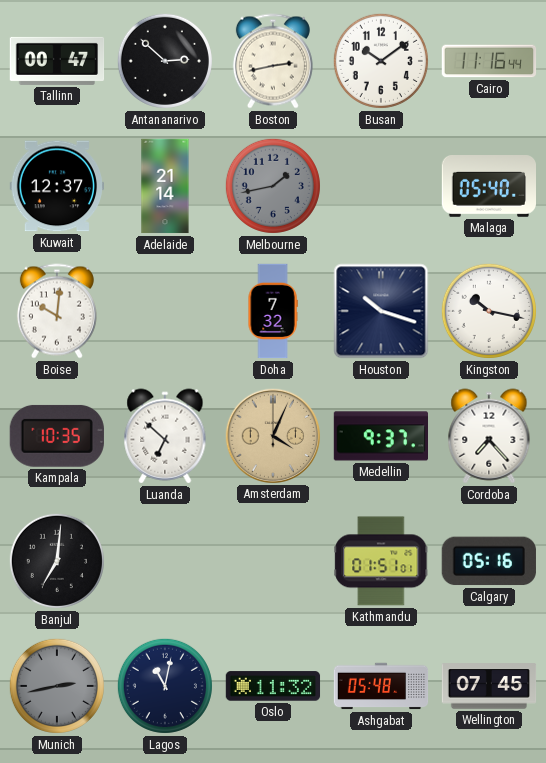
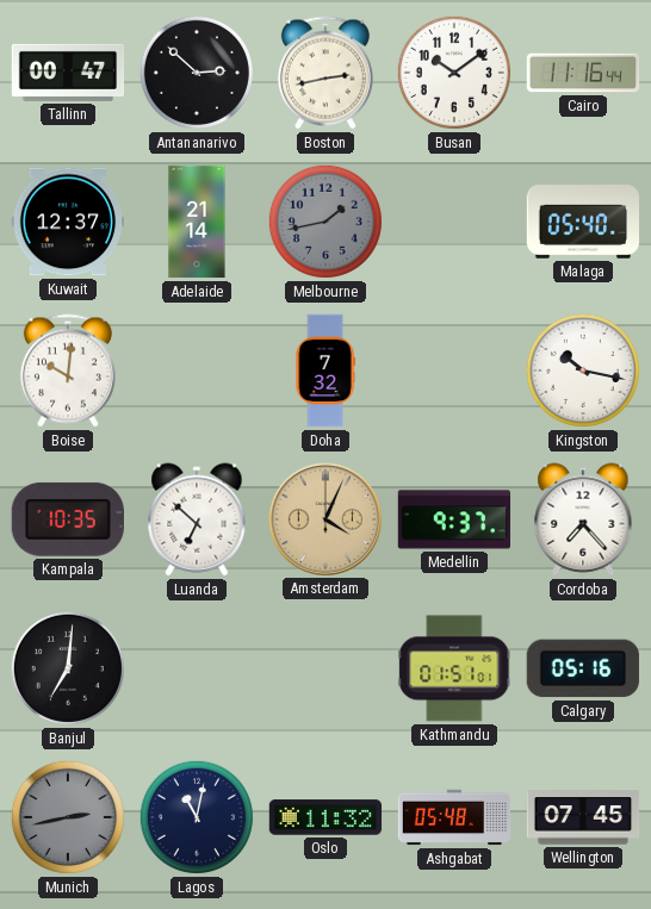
Houston: 10:18 -> none
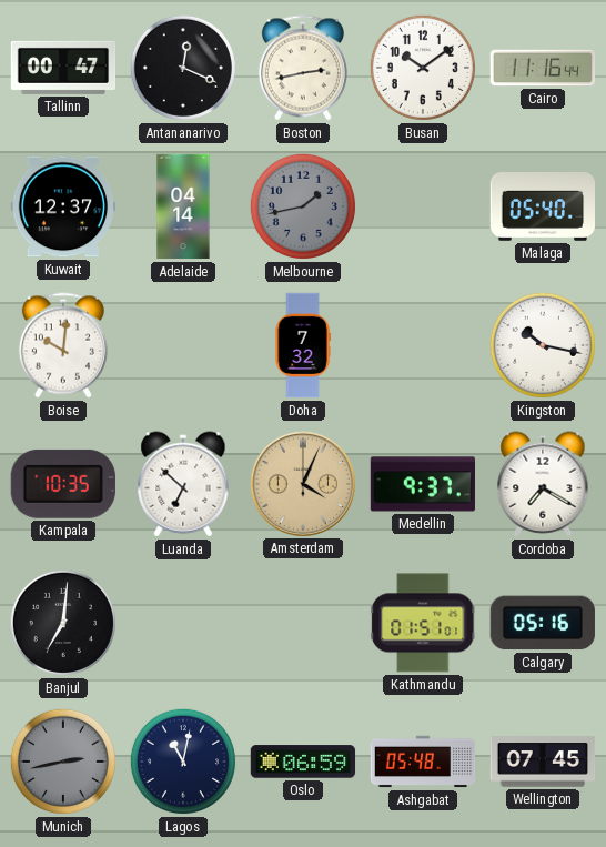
Antananarivo: 2:52 -> 12:19
Adelaide: 21:14 -> 04:14
Cordoba: 7:23 -> 7:20
Oslo: 11:32 -> 06:59
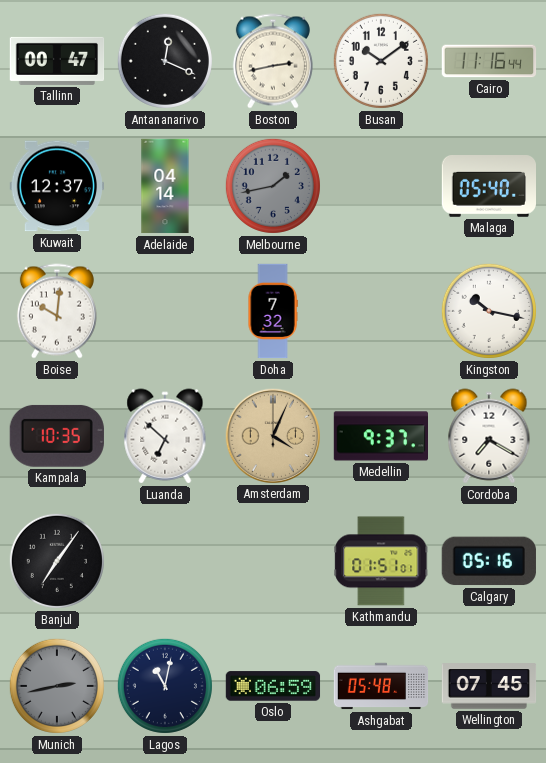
Banjul: 7:01 -> 7:06
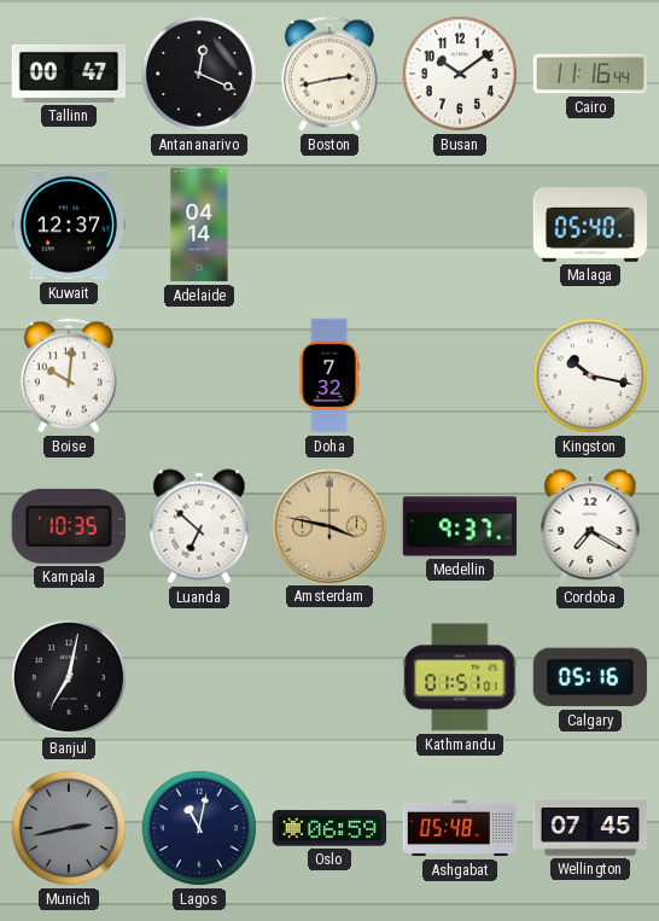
Melbourne: 1:43 -> none
Amsterdam: 4:04 -> 3:47
Banjul: 7:06 -> 7:02
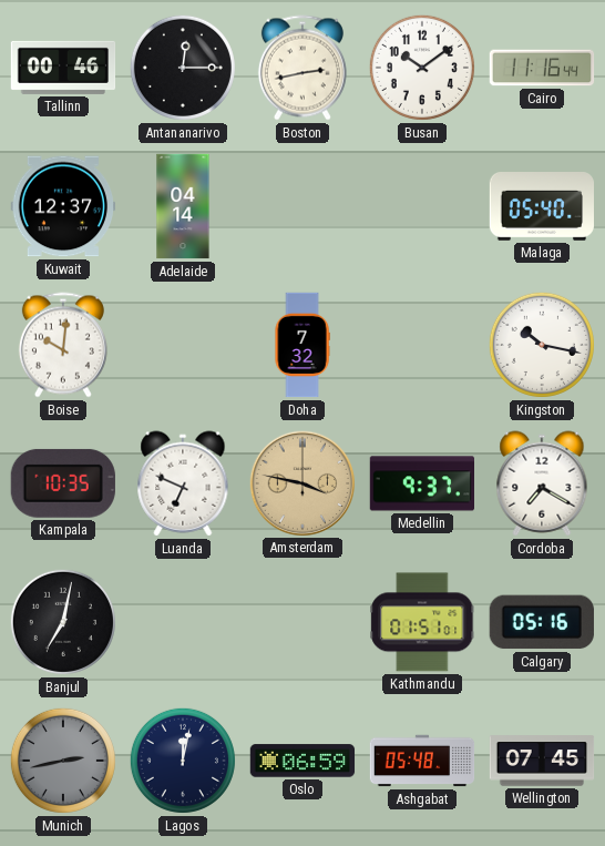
Tallinn: 00:47 -> 00:46
Antananarivo: 12:19 -> 12:15
Luanda: 6:52 -> 6:49
Lagos: 11:02 -> 12:02
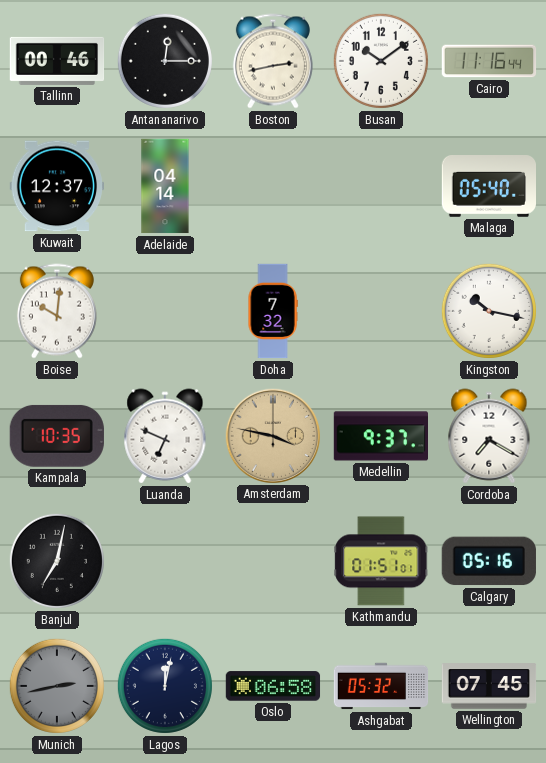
Oslo: 06:59 -> 06:58
Ashgabat: 05:48 -> 05:32
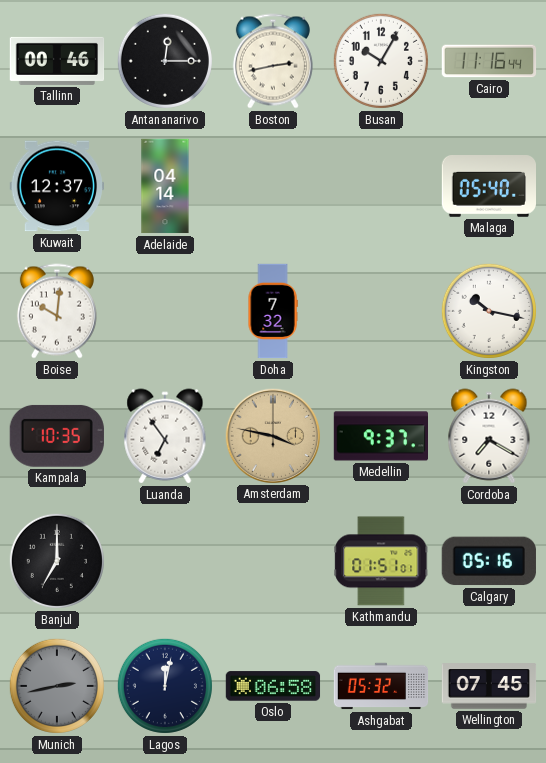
Busan: 10:09 -> 10:05
Luanda: 6:49 -> 6:54
Banjul: 7:02 -> 7:00
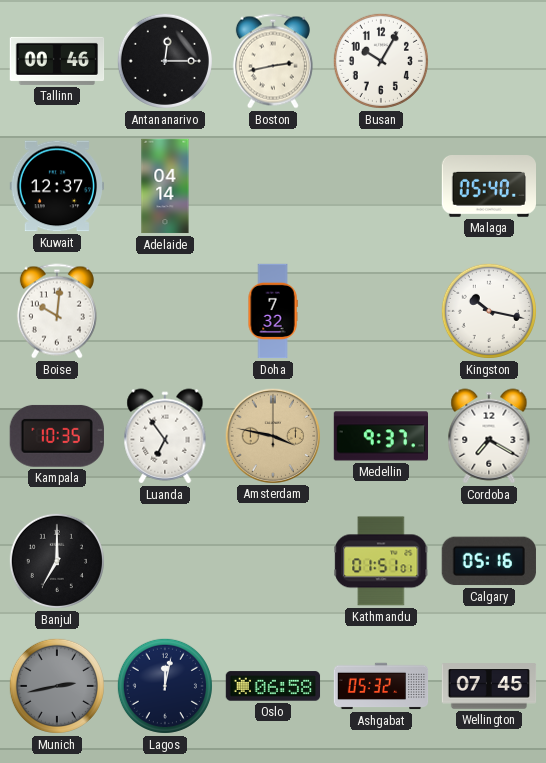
Cairo: 11:16 -> none
